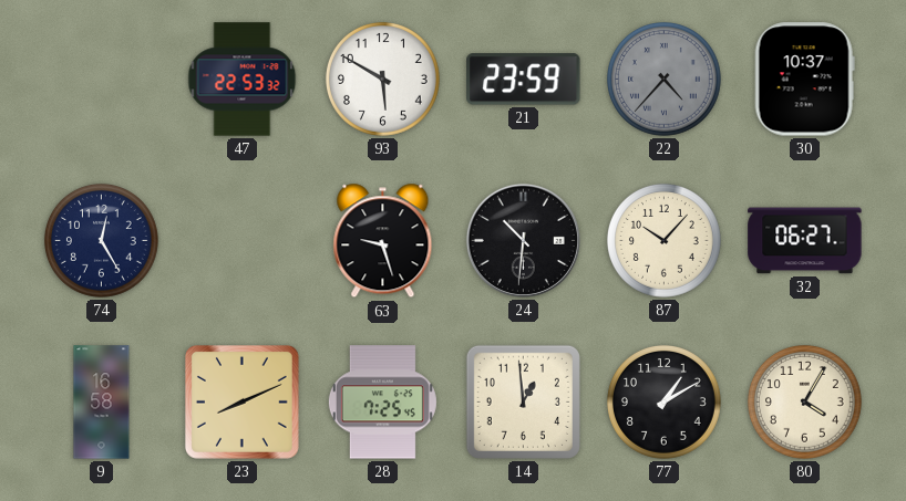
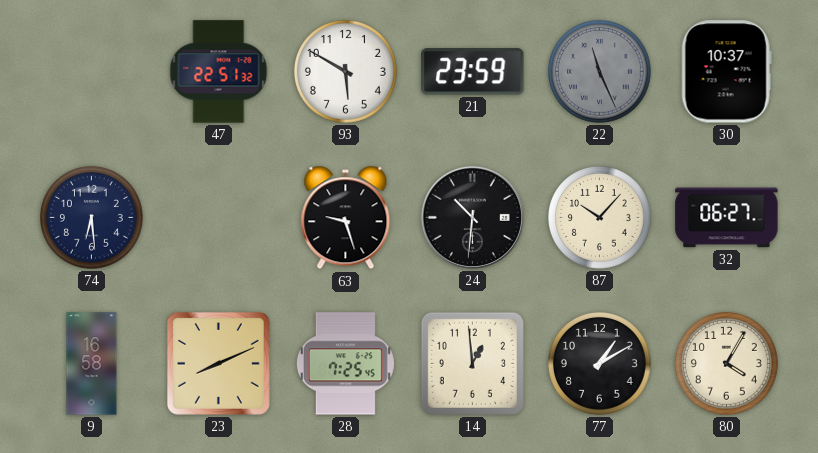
47: 22:53 -> 22:51
22: 4:37 -> 11:26
74: 12:25 -> 6:29
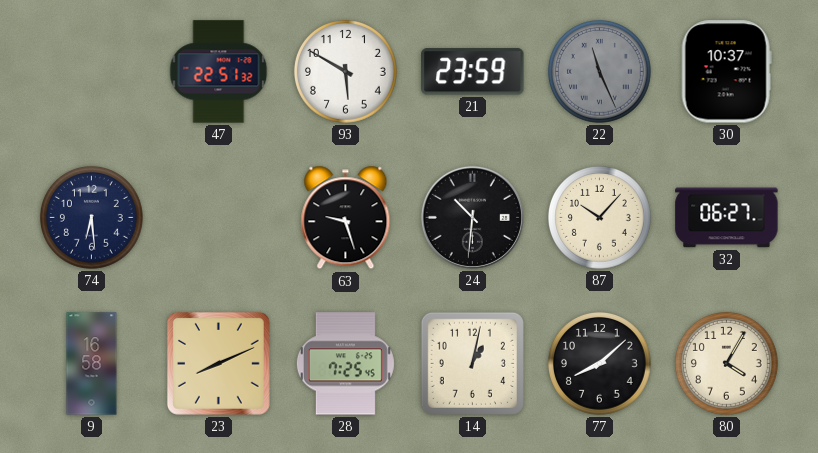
14: 12:59 -> 1:02
77: 1:10 -> 8:08
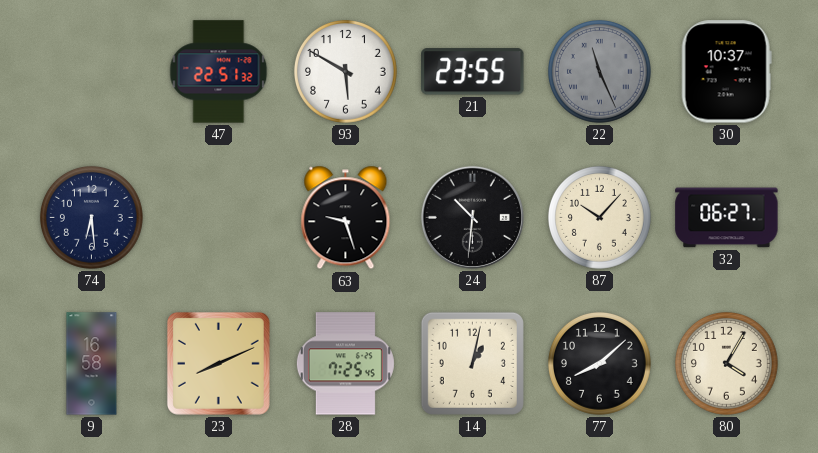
21: 23:59 -> 23:55
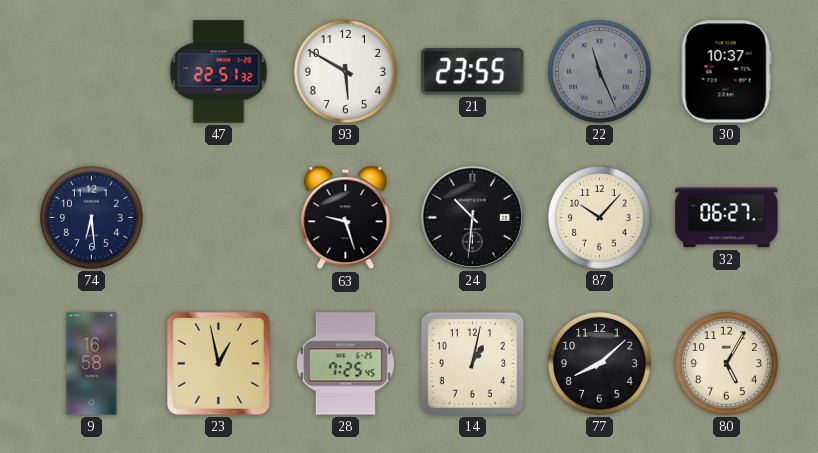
23: 8:11 -> 12:58
80: 4:05 -> 5:05
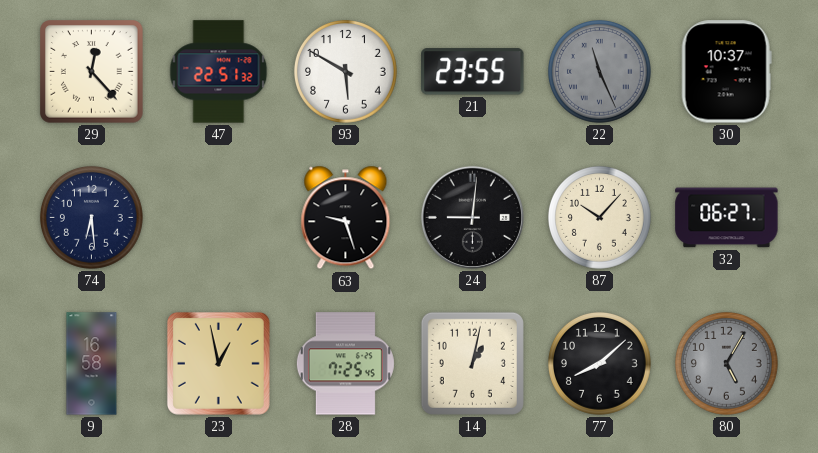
29: none -> 12:23
24: 10:31 -> 9:01
80 dial: cream -> grey
